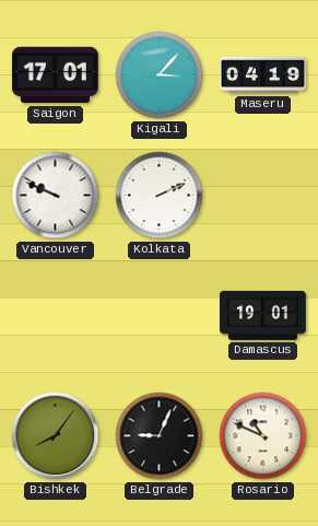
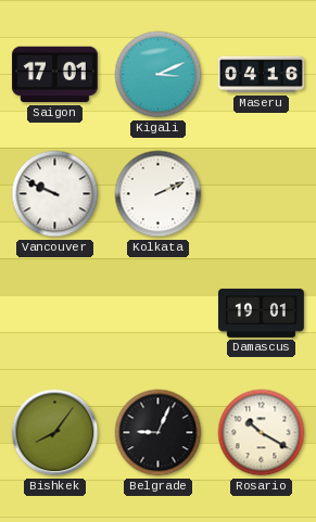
Kigali: 3:07 -> 3:11
Maseru: 04:19 -> 04:16
Rosario: 10:49 -> 10:20
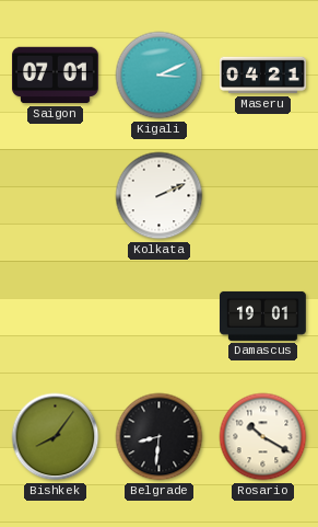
Saigon: 17:01 -> 07:01
Maseru: 04:16 -> 04:21
Vancouver: 9:49 -> none
Belgrade: 9:04 -> 8:31
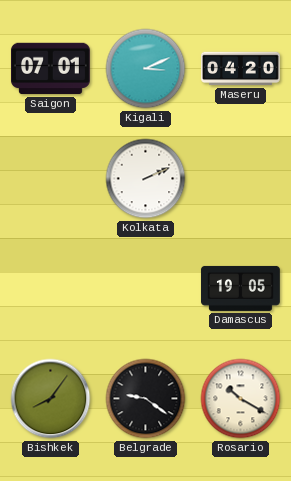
Maseru: 04:21 -> 04:20
Damascus: 19:01 -> 19:05
Belgrade: 8:31 -> 9:21
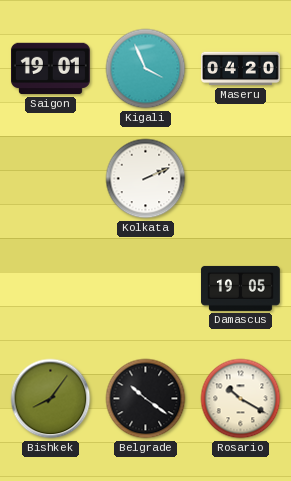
Saigon: 07:01 -> 19:01
Kigali: 3:11 -> 3:56
Belgrade: 9:21 -> 10:21
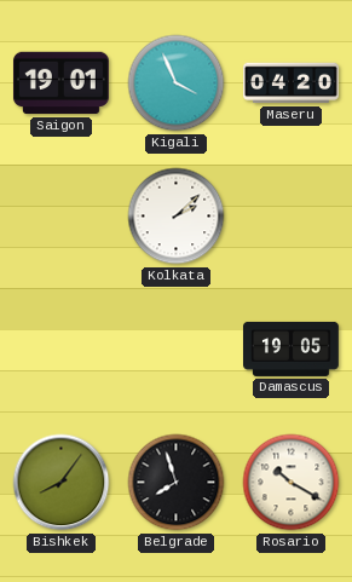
Kolkata: 2:11 -> 2:08
Belgrade: 10:21 -> 7:57
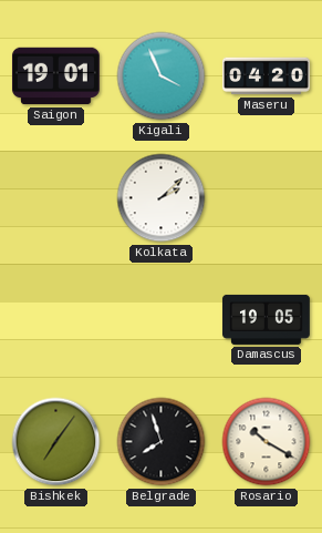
Bishkek: 8:06 -> 7:06
